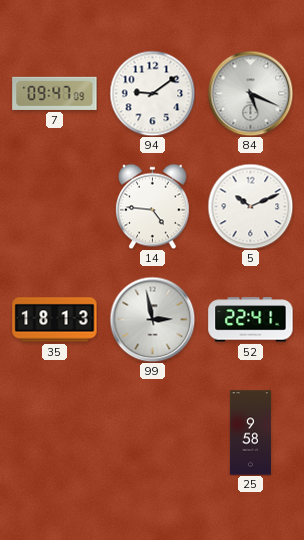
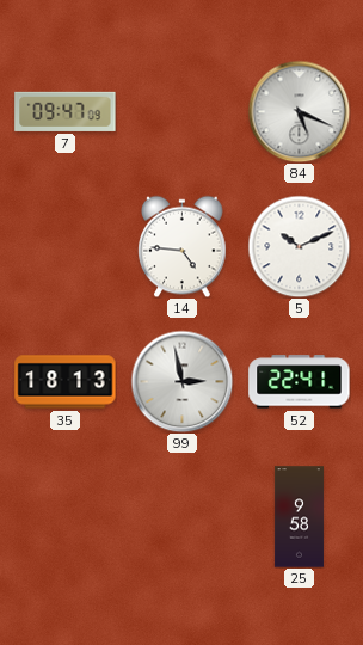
94: 9:09 -> none
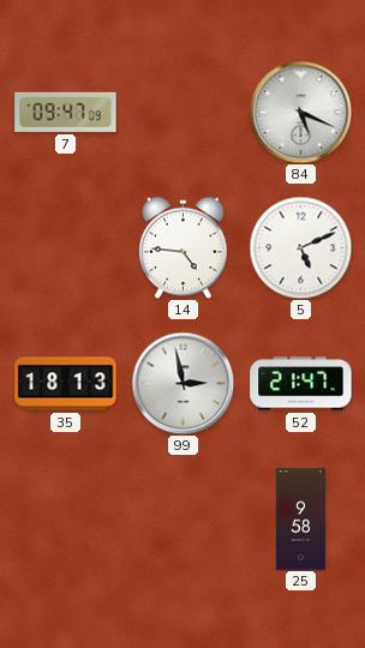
5: 10:11 -> 5:11
52: 22:41 -> 21:47
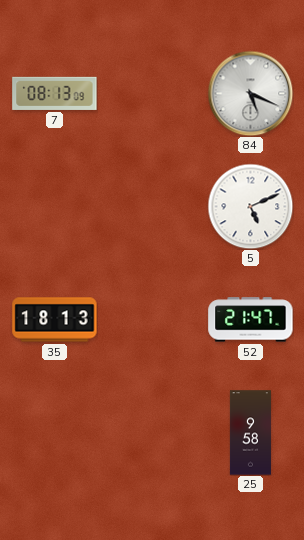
7: 09:47 -> 08:13
14: 4:46 -> none
99: 2:58 -> none
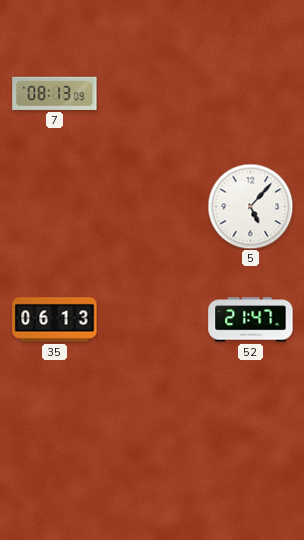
84: 5:19 -> none
5: 5:11 -> 5:07
35: 18:13 -> 06:13
25: 9:58 -> none
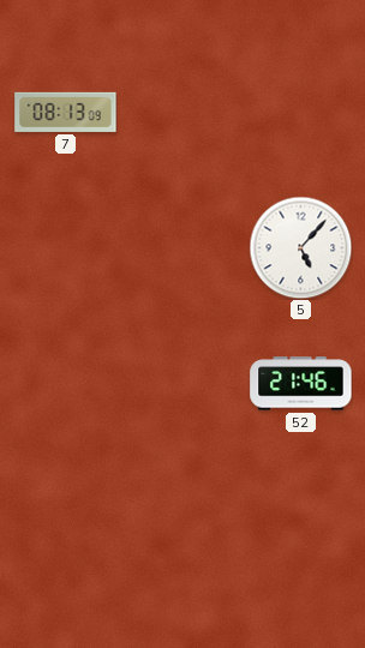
35: 06:13 -> none
52: 21:47 -> 21:46
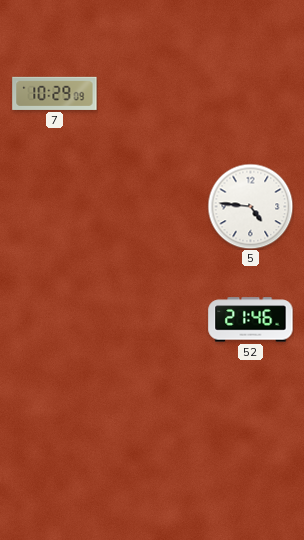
7: 08:13 -> 10:29
5: 5:07 -> 4:46
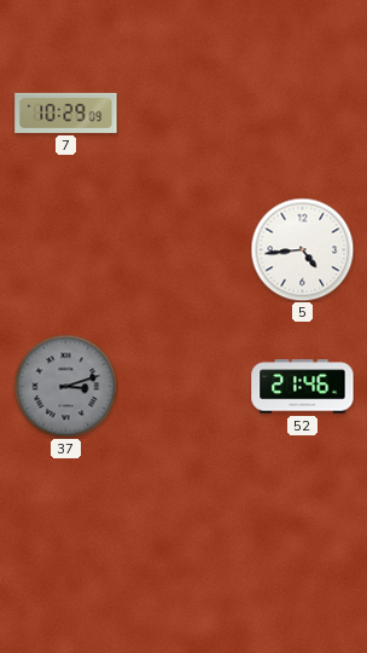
5: 4:46 -> 4:44
37: none -> 3:12
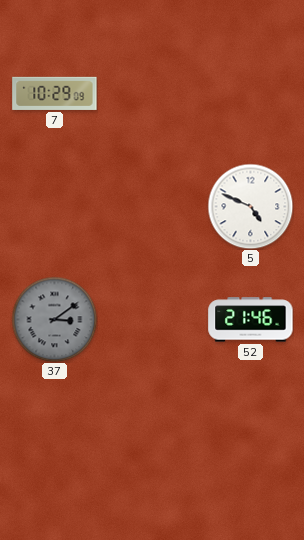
5: 4:44 -> 4:49
37: 3:12 -> 3:09
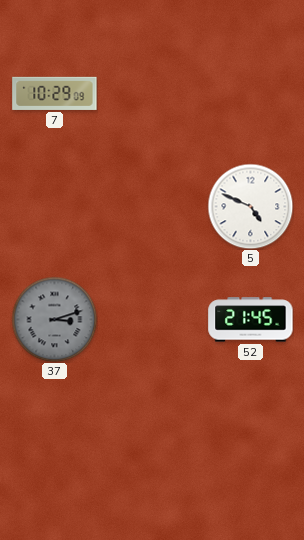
37: 3:09 -> 3:12
52: 21:46 -> 21:45
